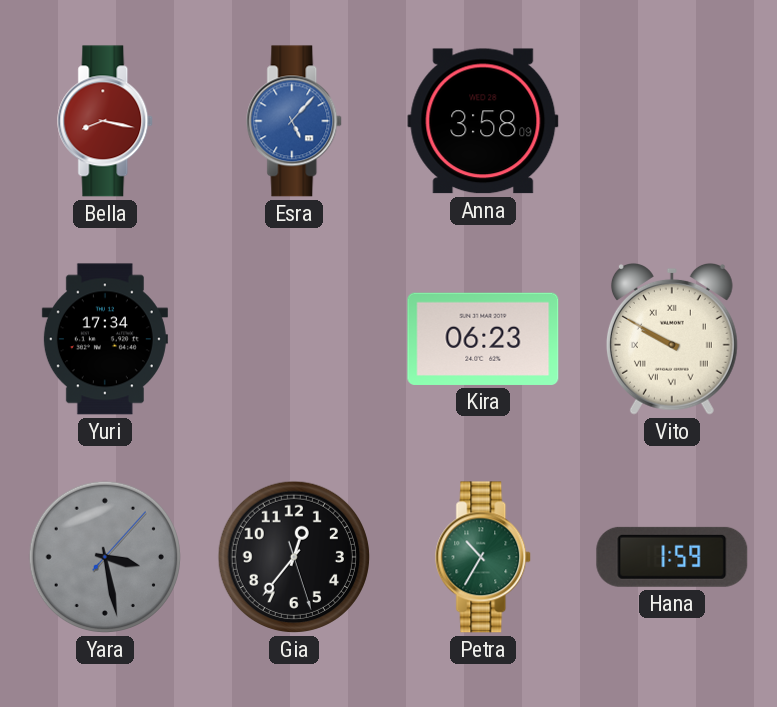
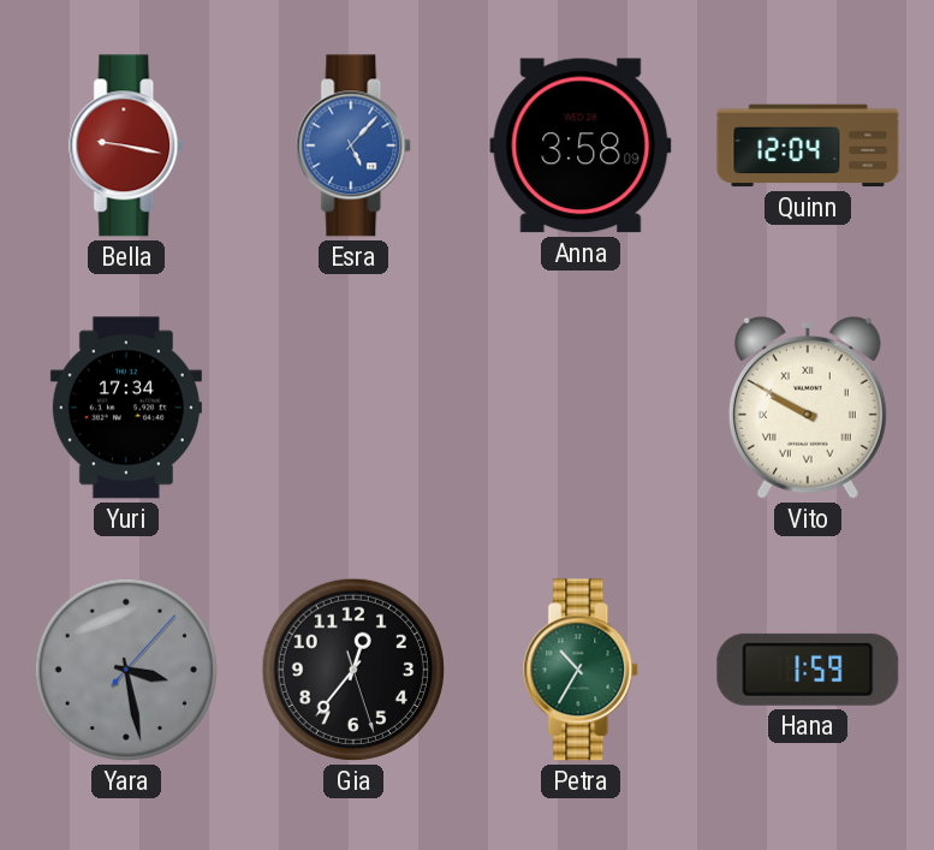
Bella: 8:17 -> 9:17
Quinn: none -> 12:04
Kira: 06:23 -> none
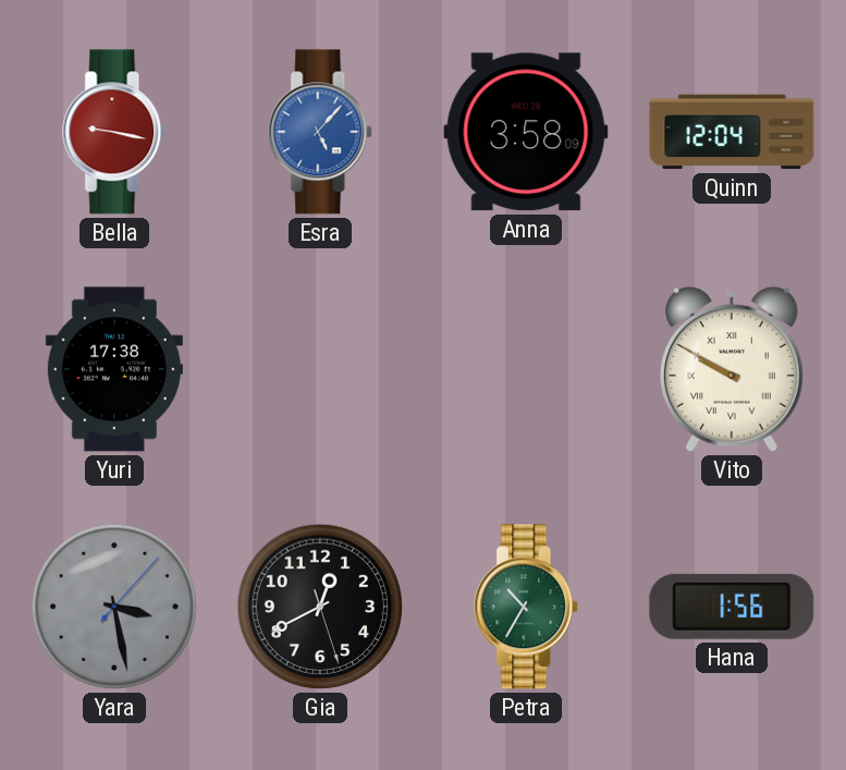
Yuri: 17:34 -> 17:38
Gia: 12:36 -> 12:40
Hana: 1:59 -> 1:56
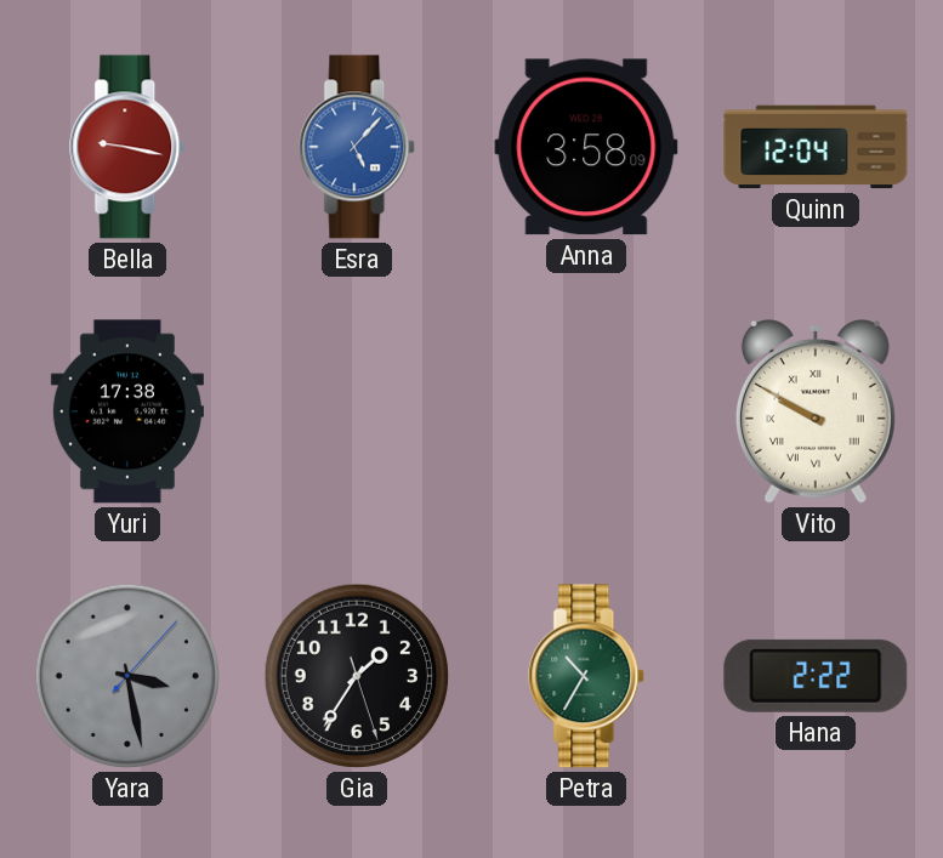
Gia: 12:40 -> 1:35
Hana: 1:56 -> 2:22
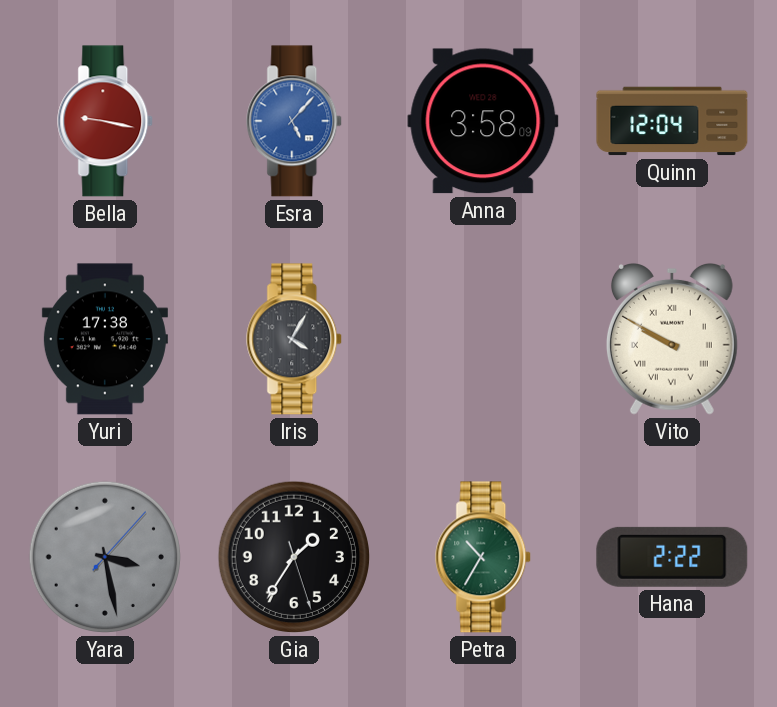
Iris: none -> 4:05
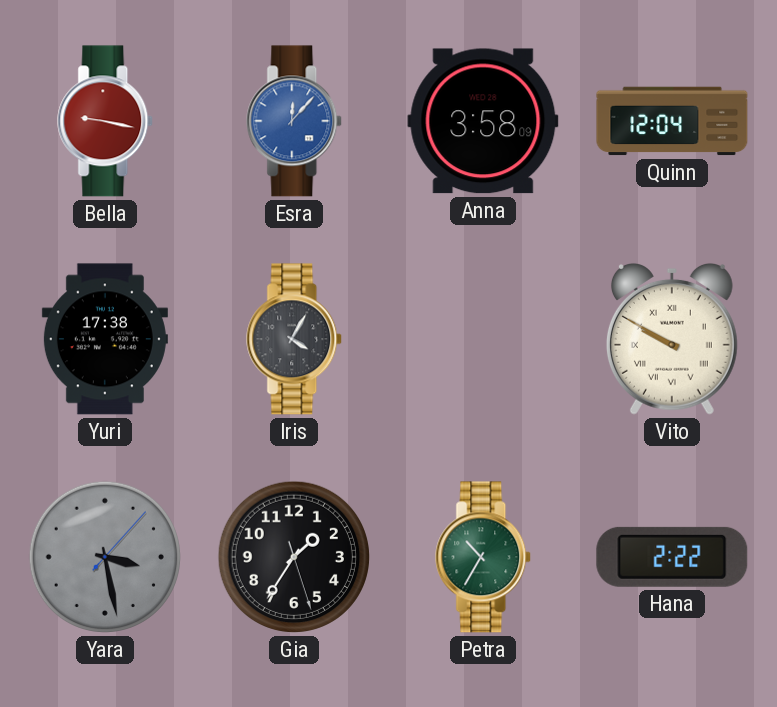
Esra: 5:07 -> 12:07
